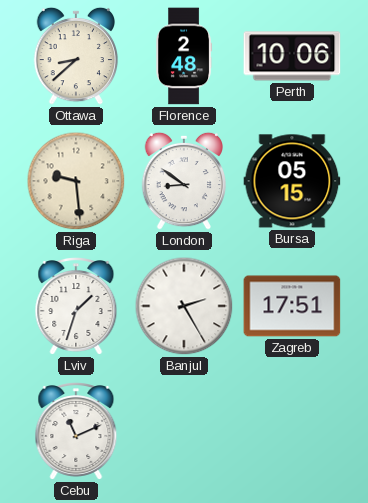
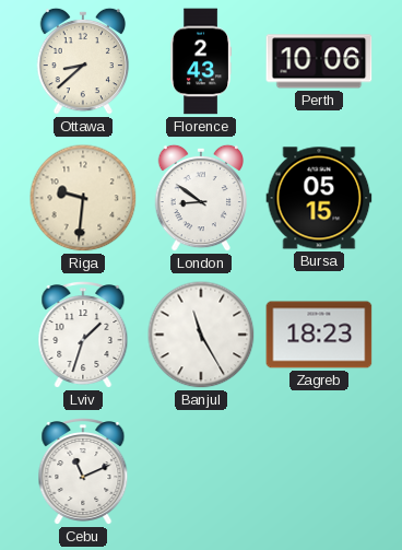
Florence: 2:48 -> 2:43
Riga: 9:29 -> 9:31
Banjul: 2:25 -> 11:25
Zagreb: 17:51 -> 18:23
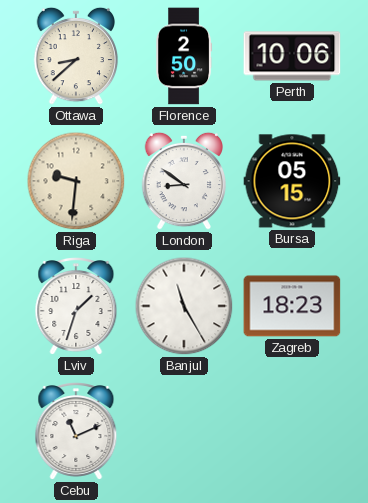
Florence: 2:43 -> 2:50
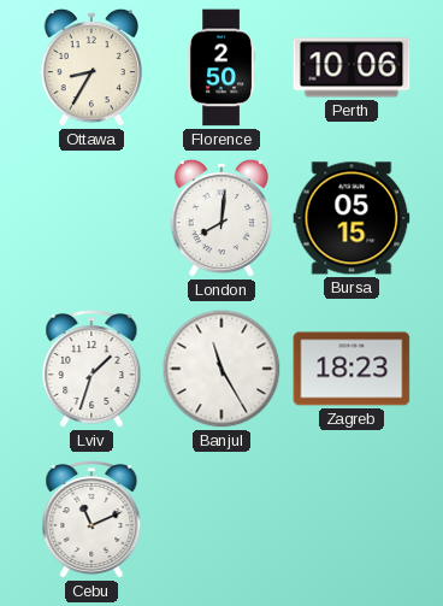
Ottawa: 8:38 -> 8:35
Riga: 9:31 -> none
London: 8:51 -> 8:01
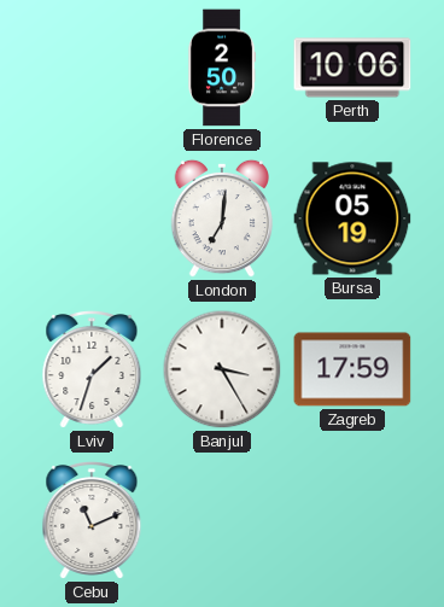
Ottawa: 8:35 -> none
London: 8:01 -> 7:01
Bursa: 05:15 -> 05:19
Banjul: 11:25 -> 3:25
Zagreb: 18:23 -> 17:59
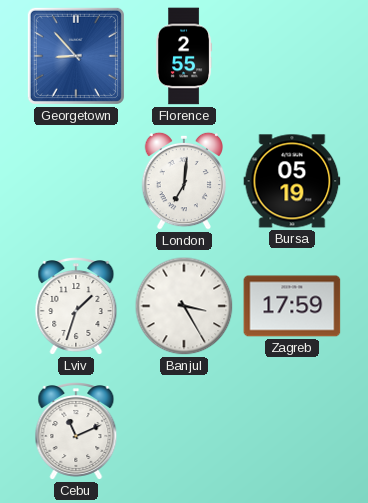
Georgetown: none -> 8:53
Florence: 2:50 -> 2:55
Perth: 10:06 -> none
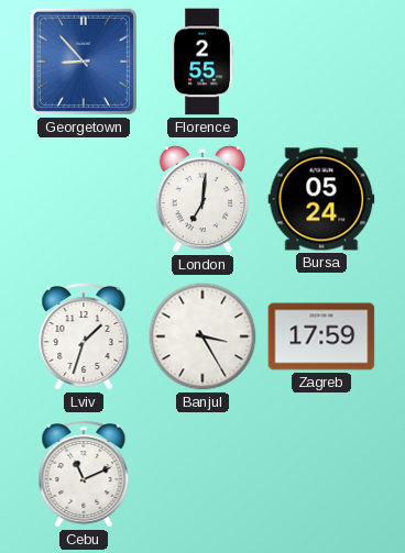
Bursa: 05:19 -> 05:24
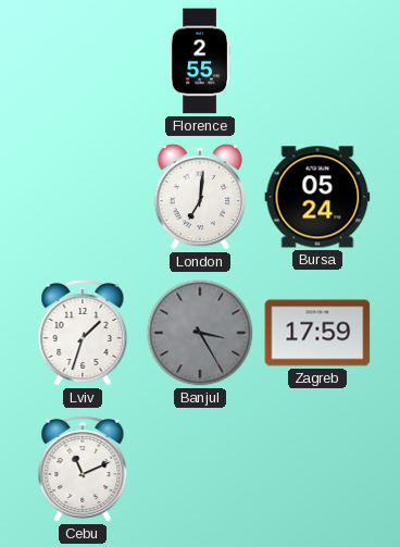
Georgetown: 8:53 -> none
Banjul dial: white -> grey
